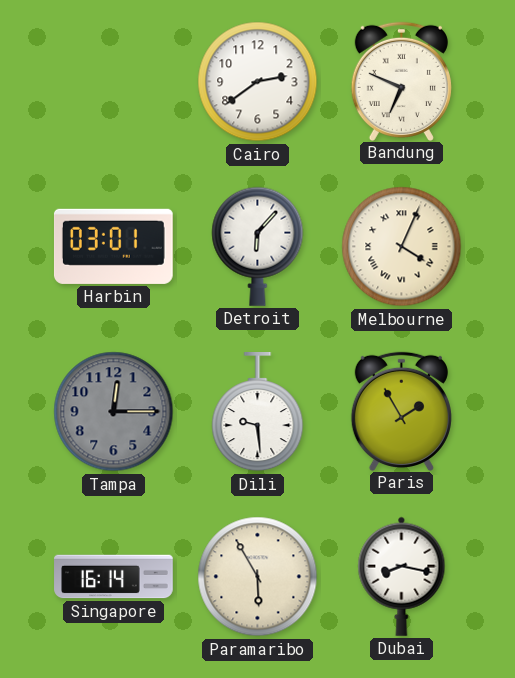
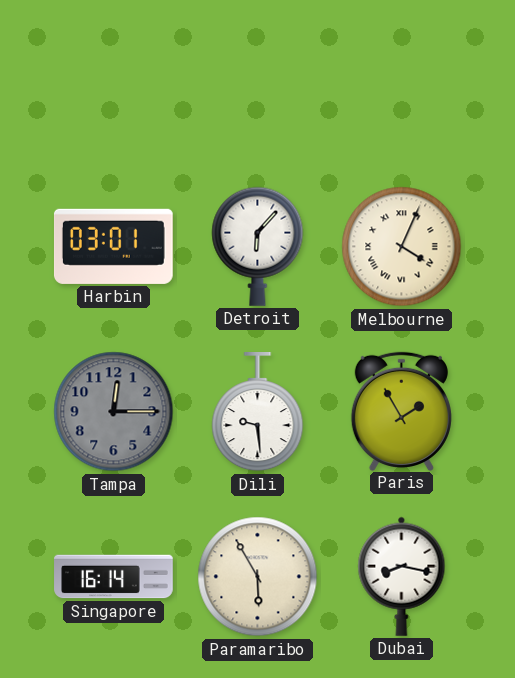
Cairo: 2:39 -> none
Bandung: 6:49 -> none
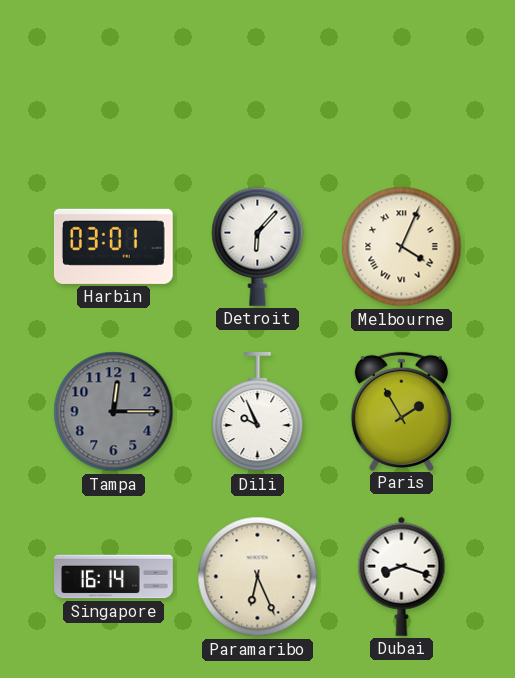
Dili: 9:29 -> 9:56
Paramaribo: 5:55 -> 6:26
Dubai: 8:17 -> 8:18
